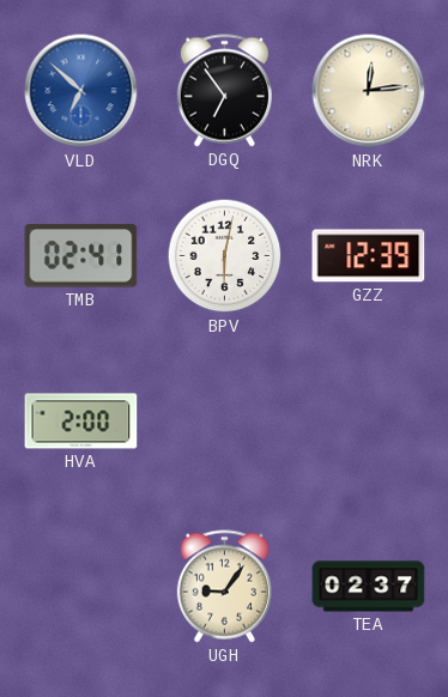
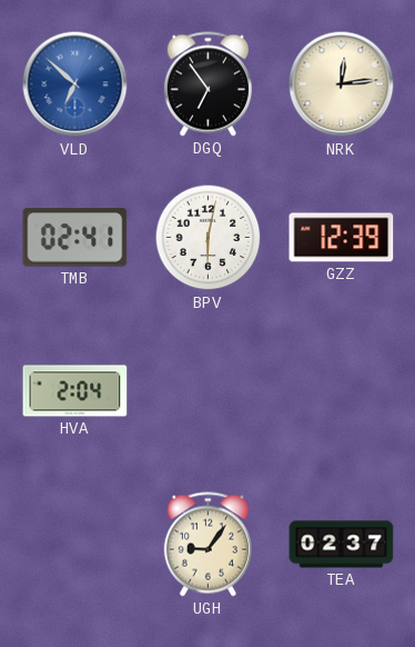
HVA: 2:00 -> 2:04
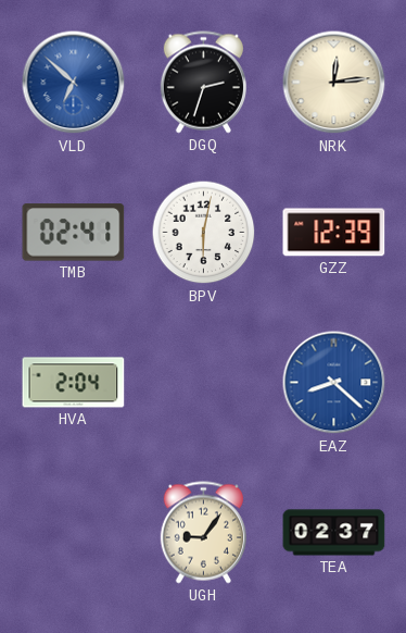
DGQ: 6:54 -> 2:33
EAZ: none -> 8:22
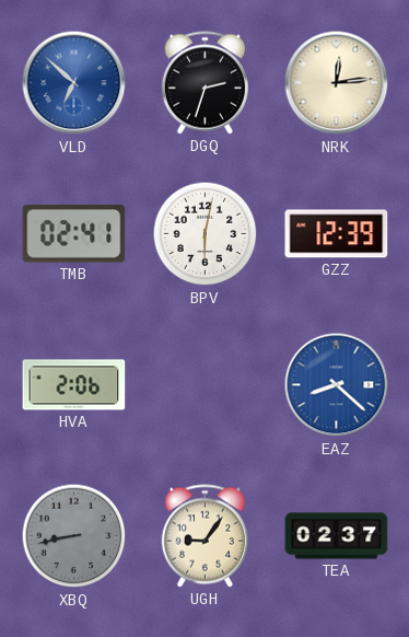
HVA: 2:04 -> 2:06
XBQ: none -> 8:43
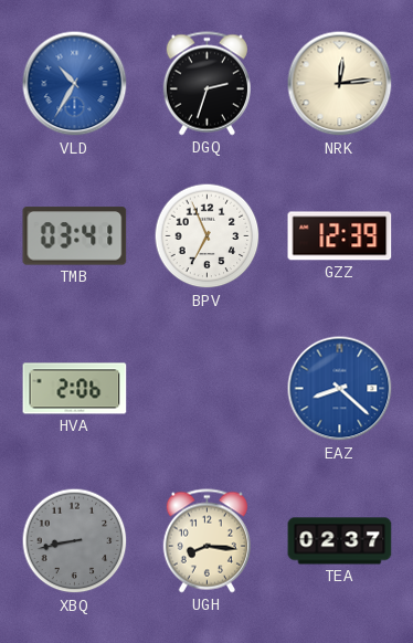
VLD: 6:52 -> 10:35
TMB: 02:41 -> 03:41
BPV: 6:02 -> 6:56
UGH: 9:06 -> 8:16
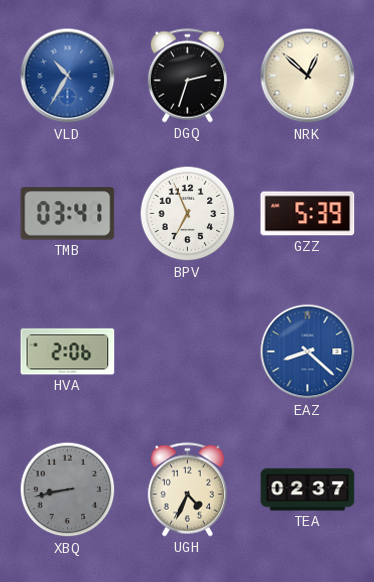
NRK: 12:14 -> 12:52
GZZ: 12:39 -> 5:39
UGH: 8:16 -> 4:34
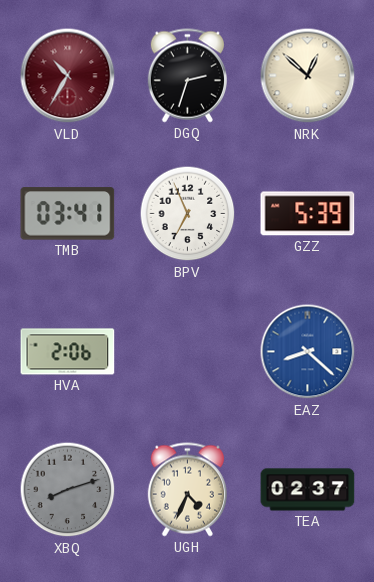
VLD dial: blue -> burgundy
XBQ: 8:43 -> 8:12
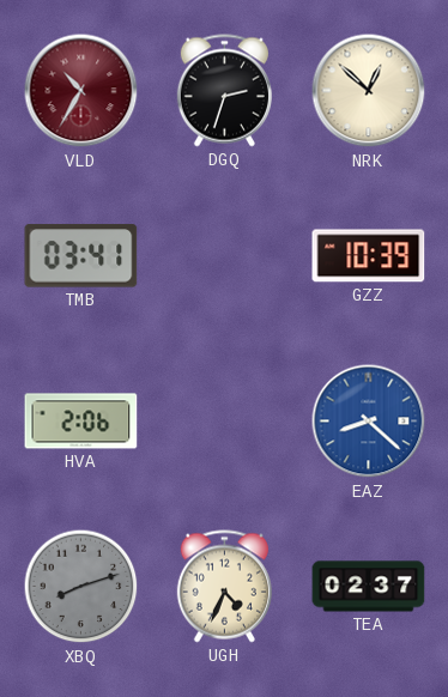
BPV: 6:56 -> none
GZZ: 5:39 -> 10:39
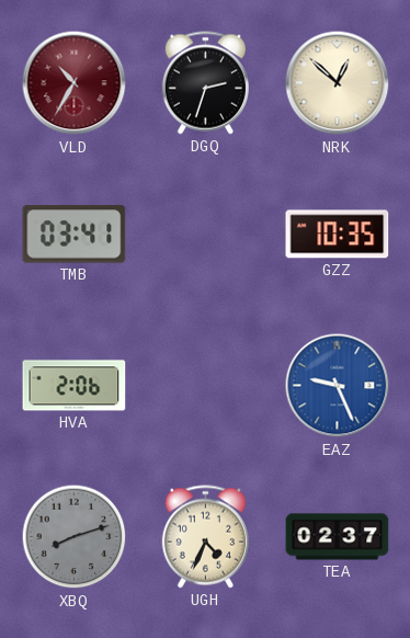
GZZ: 10:39 -> 10:35
EAZ: 8:22 -> 9:26
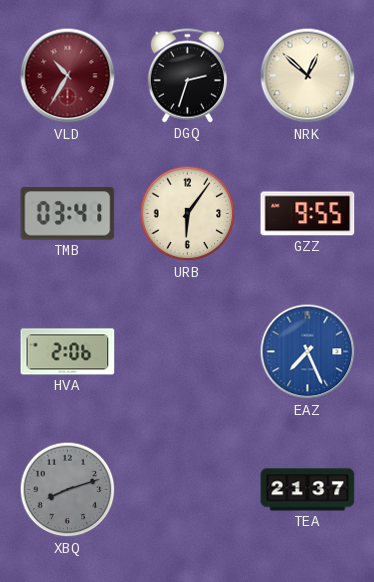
URB: none -> 6:06
GZZ: 10:35 -> 9:55
EAZ: 9:26 -> 7:26
UGH: 4:34 -> none
TEA: 02:37 -> 21:37
